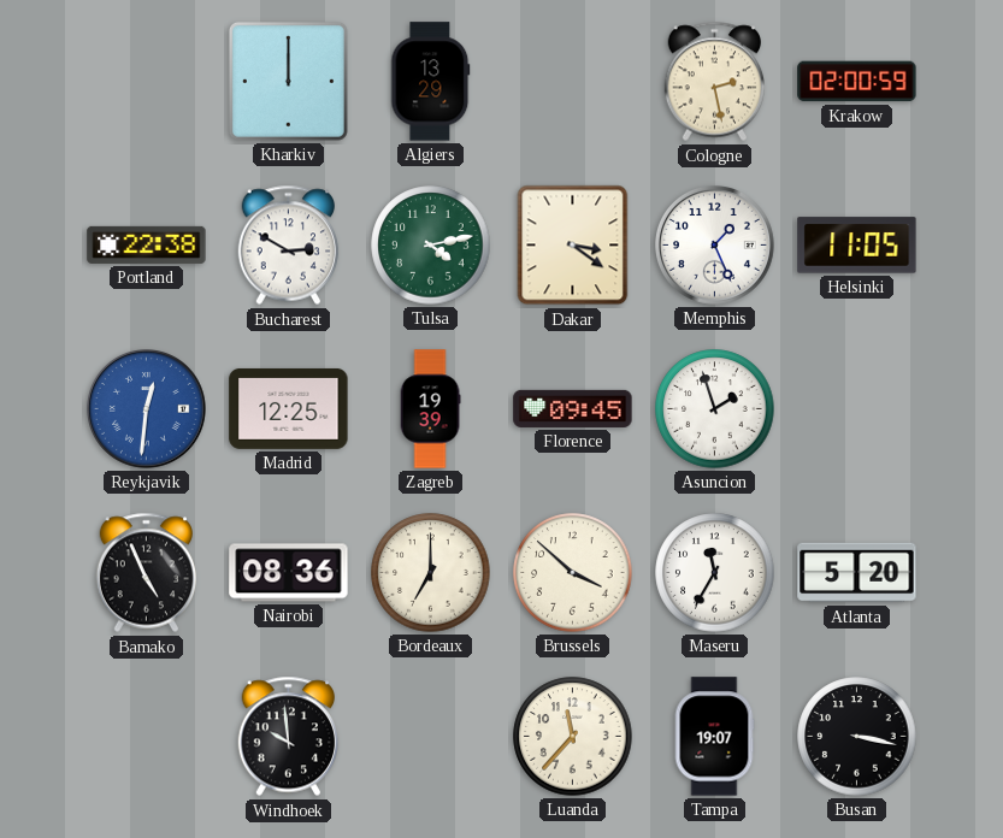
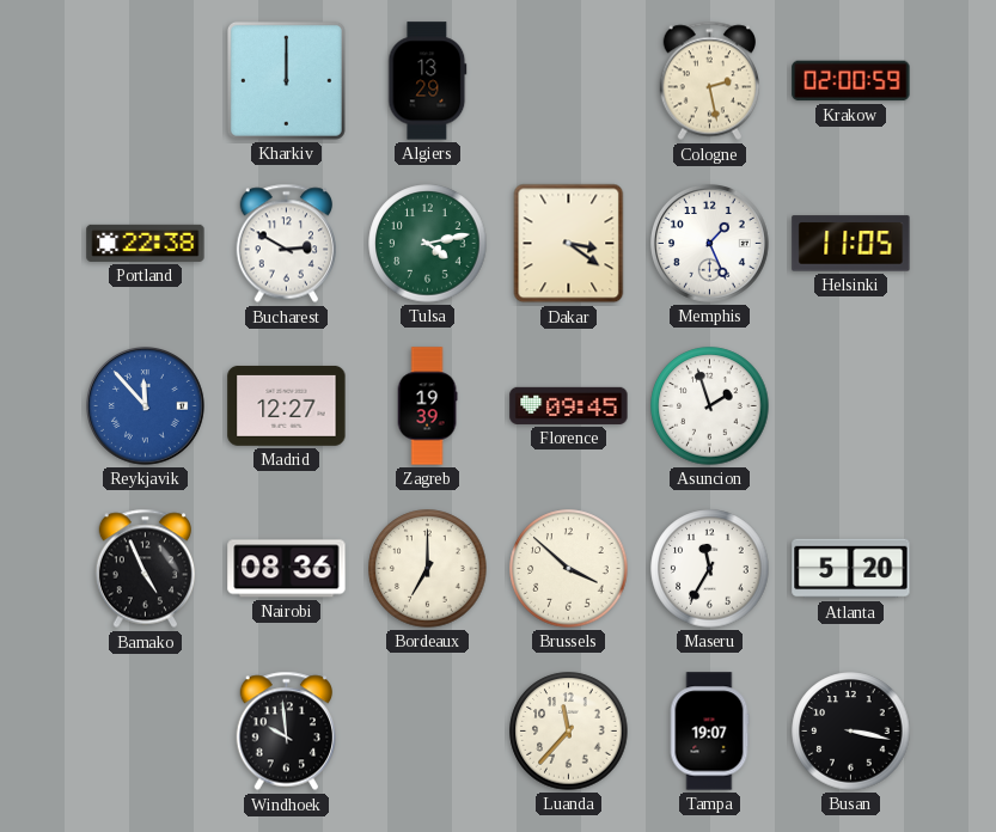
Reykjavik: 12:31 -> 11:53
Madrid: 12:25 -> 12:27
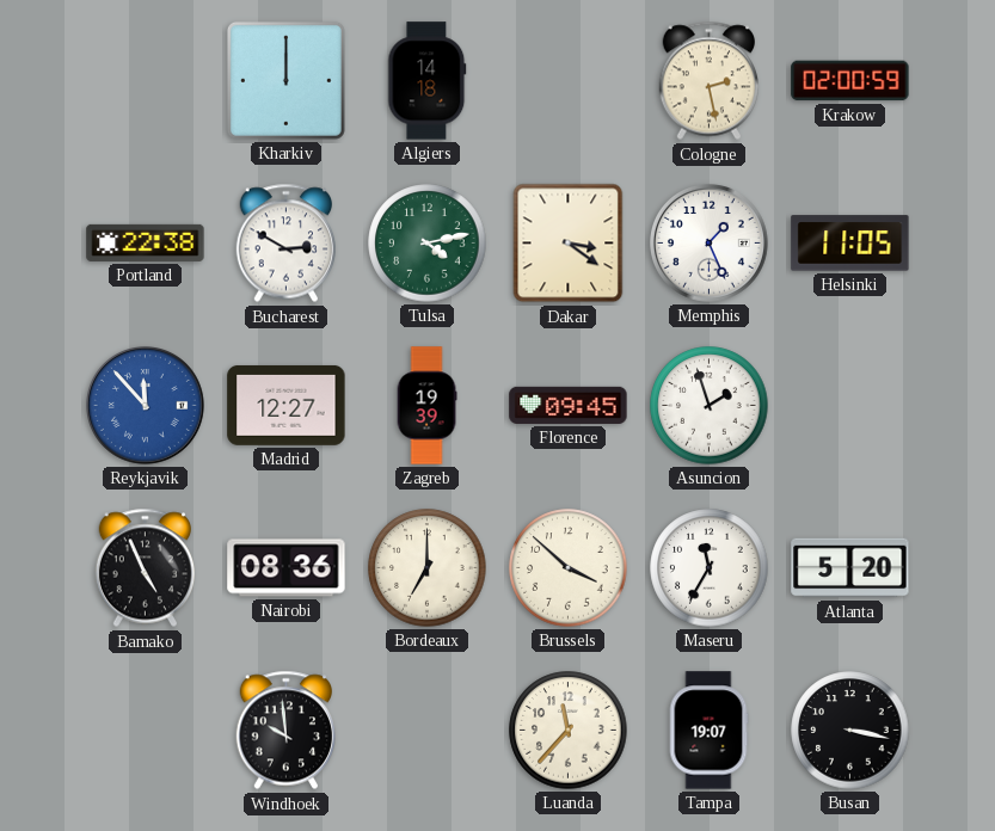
Algiers: 13:29 -> 14:18
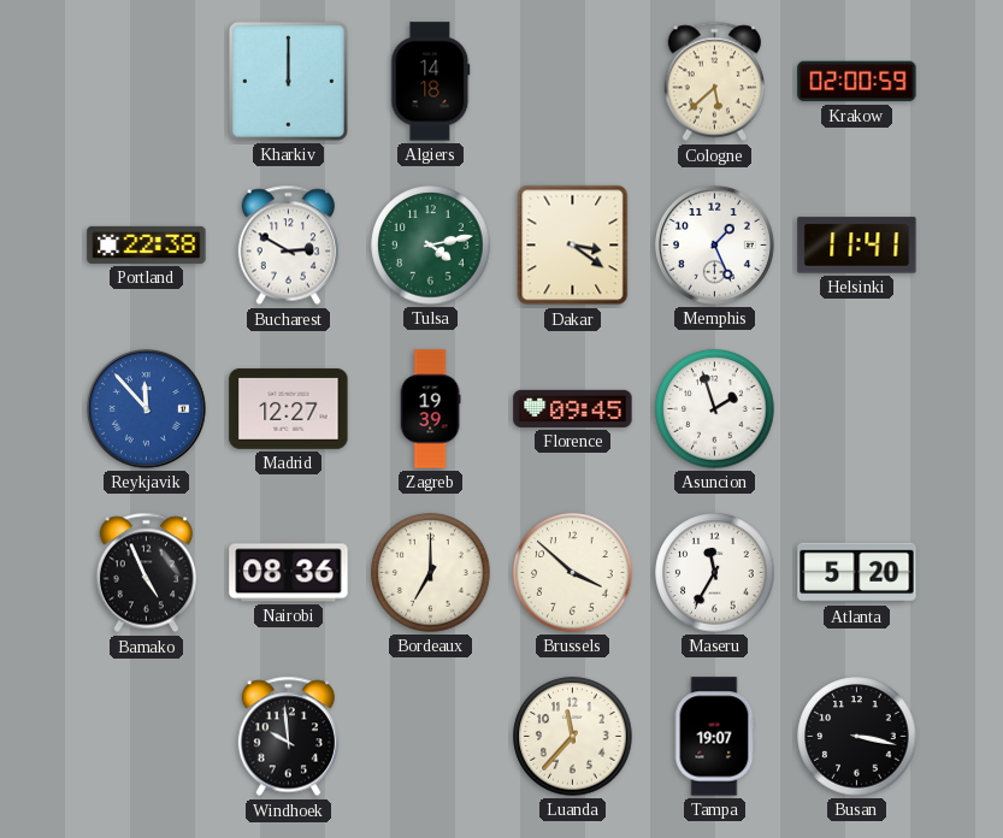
Cologne: 2:28 -> 5:38
Helsinki: 11:05 -> 11:41
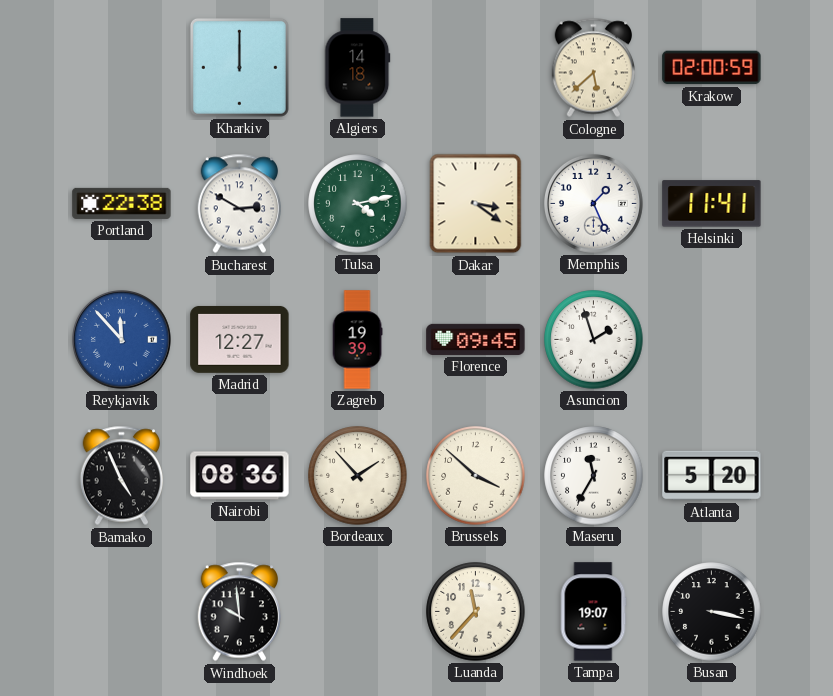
Bordeaux: 7:00 -> 1:53
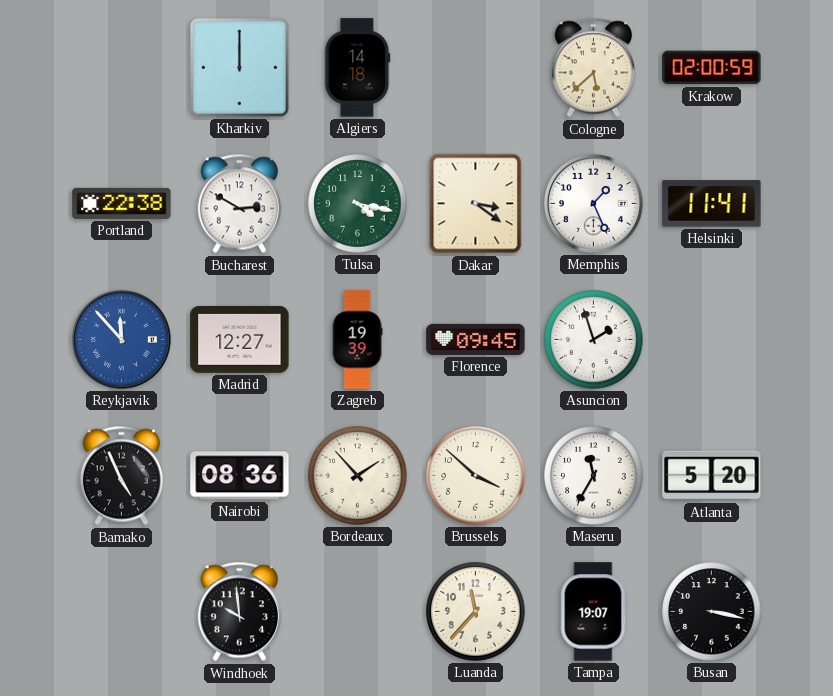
Tulsa: 4:13 -> 4:17
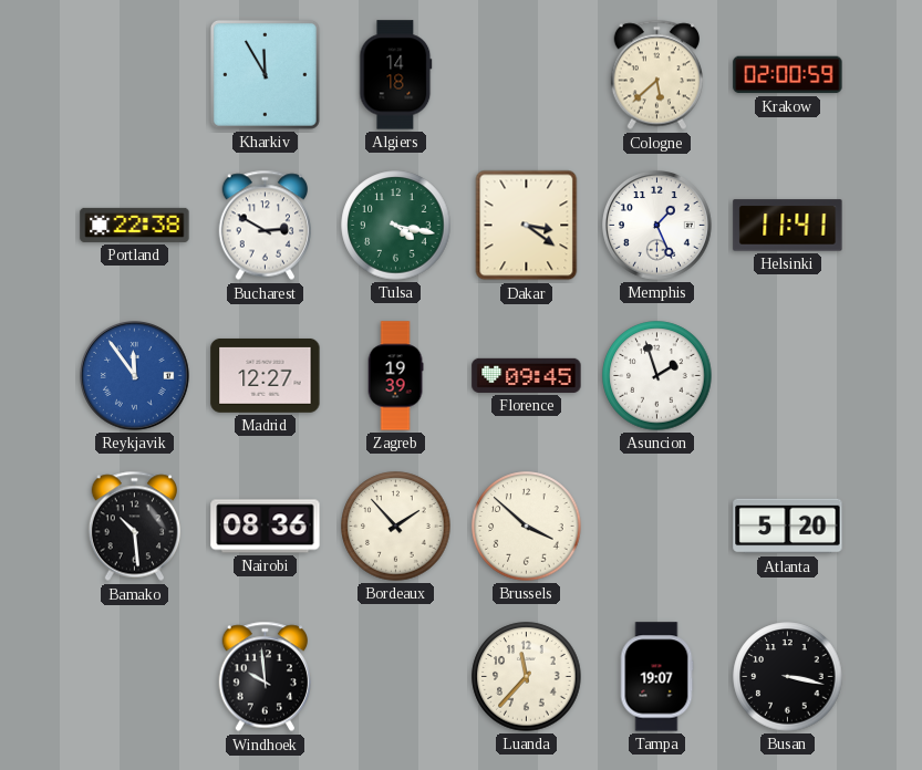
Kharkiv: 12:00 -> 11:55
Reykjavik: 11:53 -> 11:54
Bamako: 4:56 -> 10:29
Maseru: 11:35 -> none
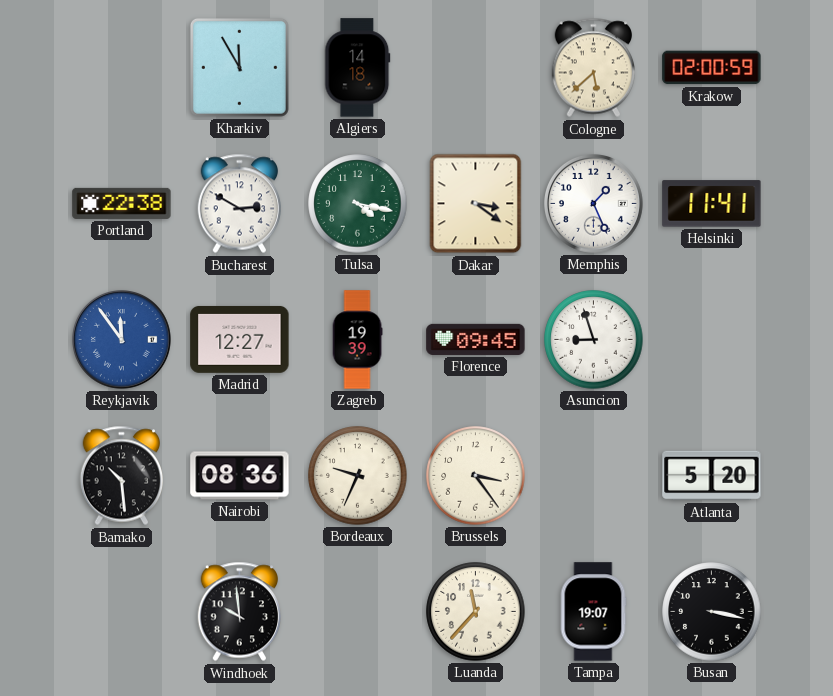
Asuncion: 1:57 -> 8:57
Bordeaux: 1:53 -> 9:34
Brussels: 3:52 -> 3:24
